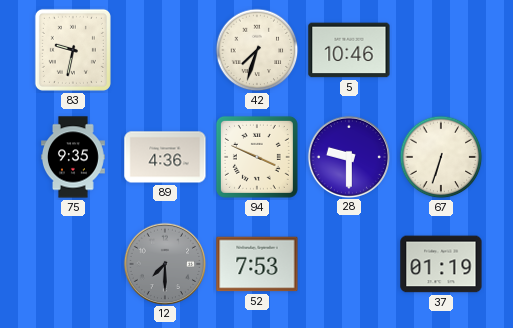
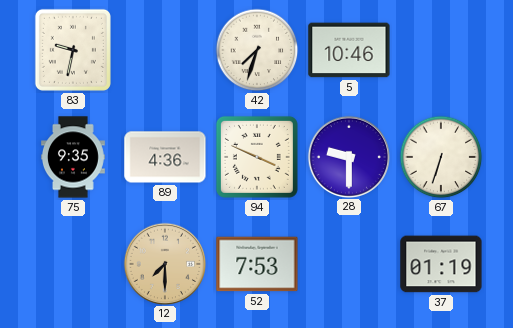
12 dial: grey -> champagne
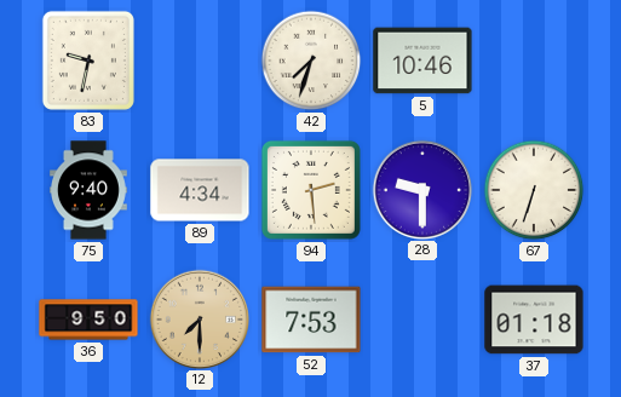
75: 9:35 -> 9:40
89: 4:36 -> 4:34
94: 3:49 -> 2:29
36: none -> 9:50
37: 01:19 -> 01:18
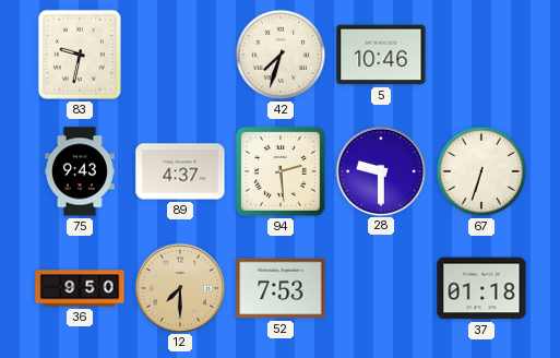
75: 9:40 -> 9:43
89: 4:34 -> 4:37
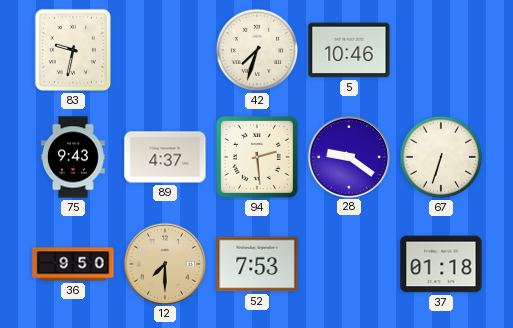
28: 9:30 -> 9:21
